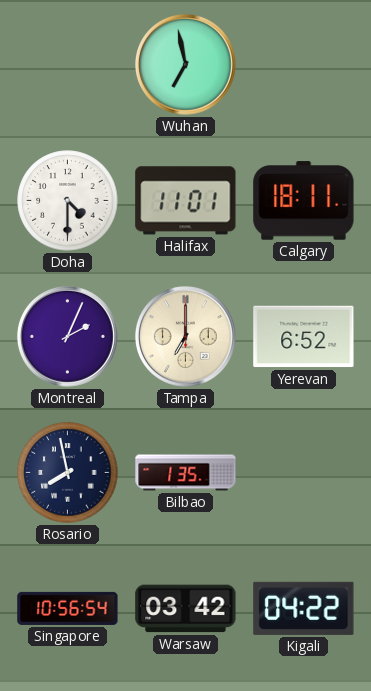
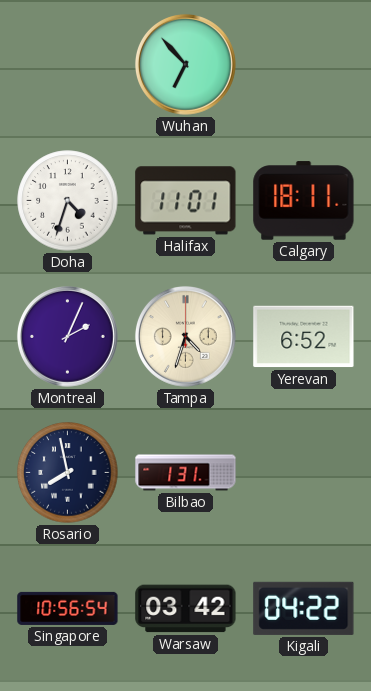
Wuhan: 6:58 -> 6:53
Doha: 4:30 -> 4:33
Tampa: 7:00 -> 4:33
Bilbao: 1:35 -> 1:31
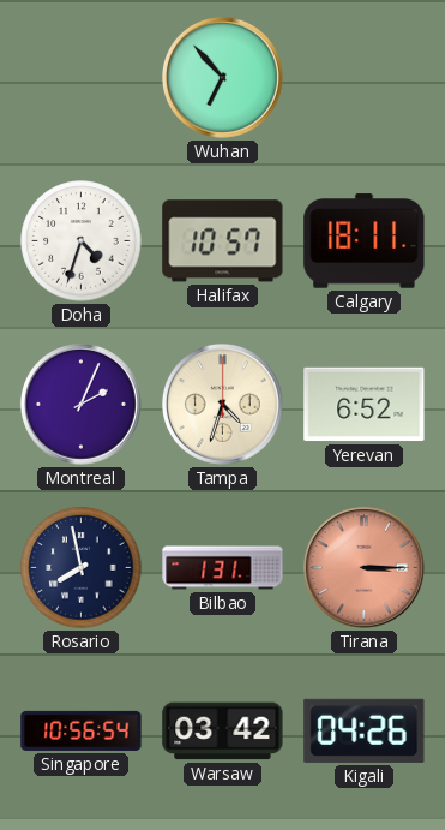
Halifax: 11:01 -> 10:57
Tirana: none -> 3:15
Kigali: 04:22 -> 04:26
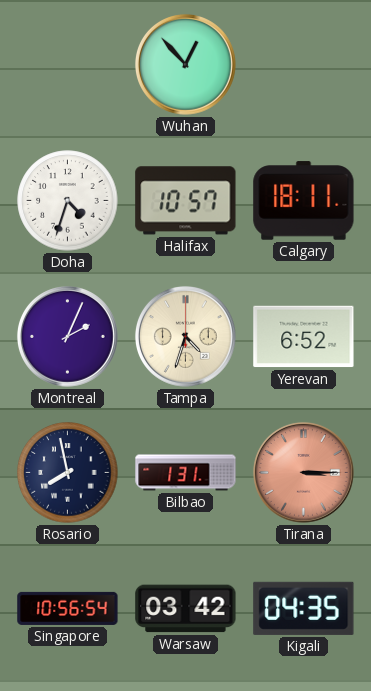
Wuhan: 6:53 -> 12:53
Kigali: 04:26 -> 04:35
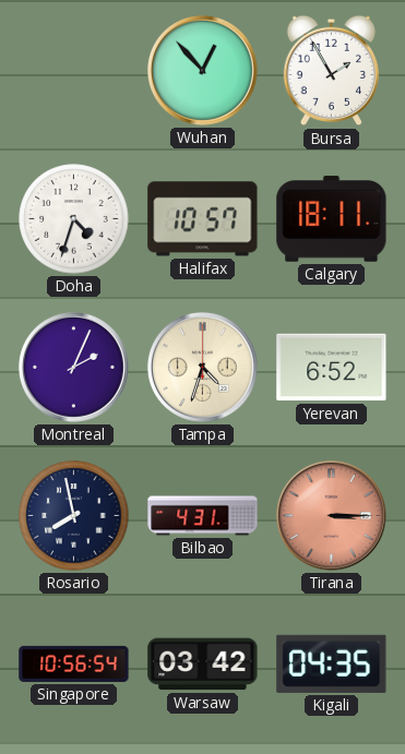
Bursa: none -> 1:55
Bilbao: 1:31 -> 4:31
